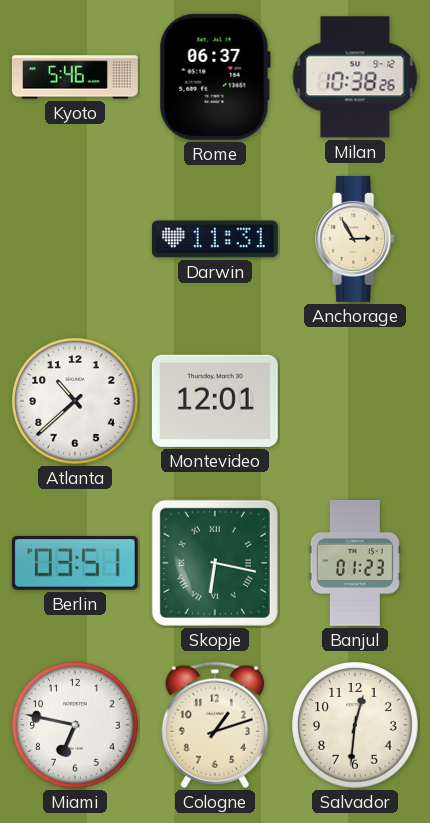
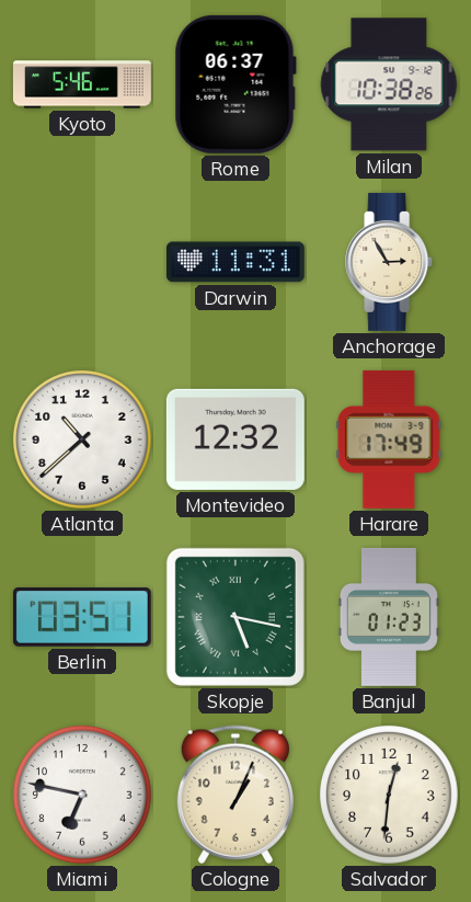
Montevideo: 12:01 -> 12:32
Harare: none -> 17:49
Skopje: 6:17 -> 5:17
Cologne: 1:12 -> 1:04
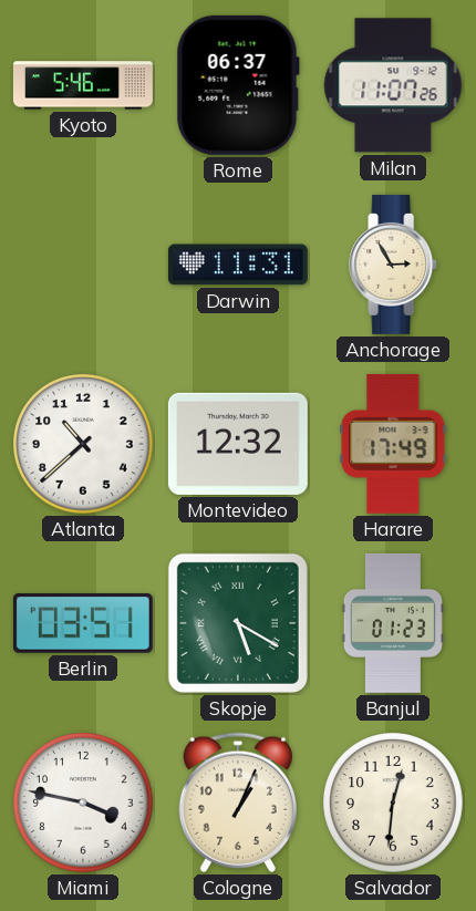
Milan: 10:38 -> 11:07
Skopje: 5:17 -> 5:20
Miami: 6:47 -> 3:47
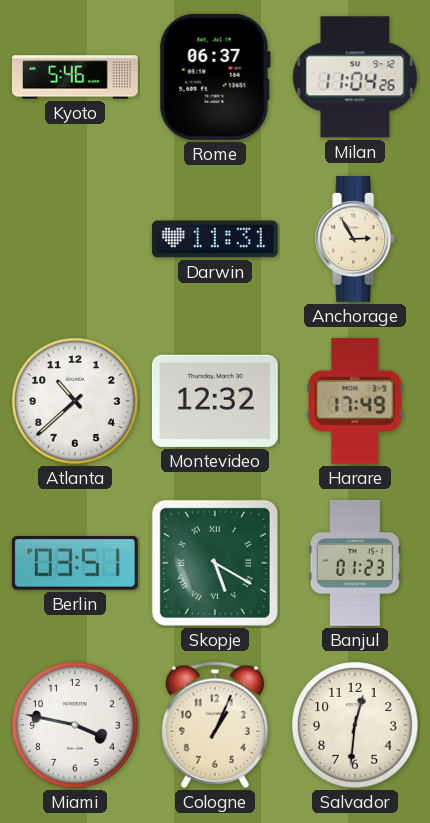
Milan: 11:07 -> 11:04
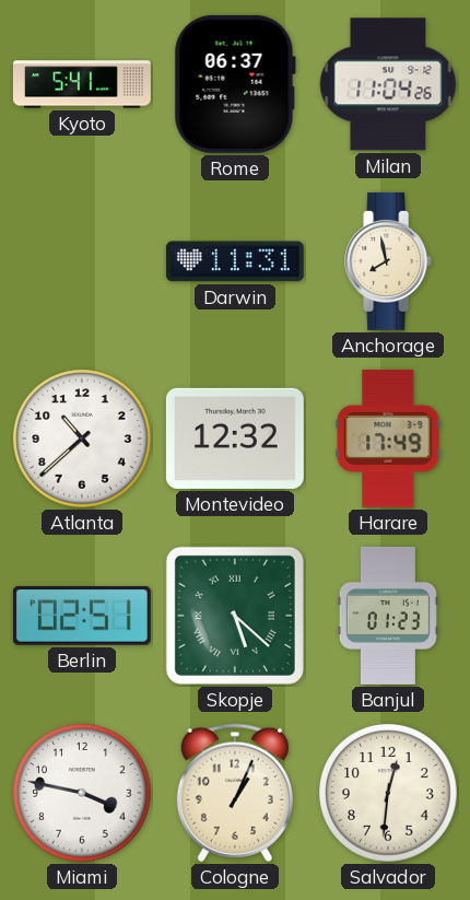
Kyoto: 5:46 -> 5:41
Anchorage: 2:55 -> 7:58
Berlin: 03:51 -> 02:51
Skopje: 5:20 -> 5:22
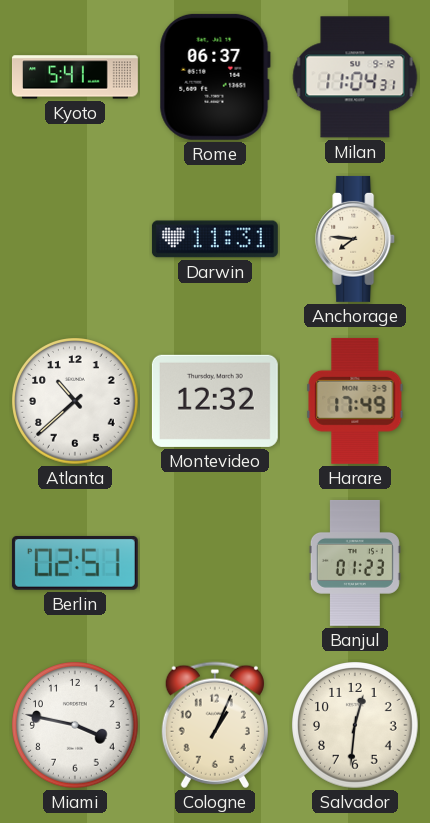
Milan: 11:04:26 -> 11:04:31
Anchorage: 7:58 -> 7:46
Skopje: 5:22 -> none
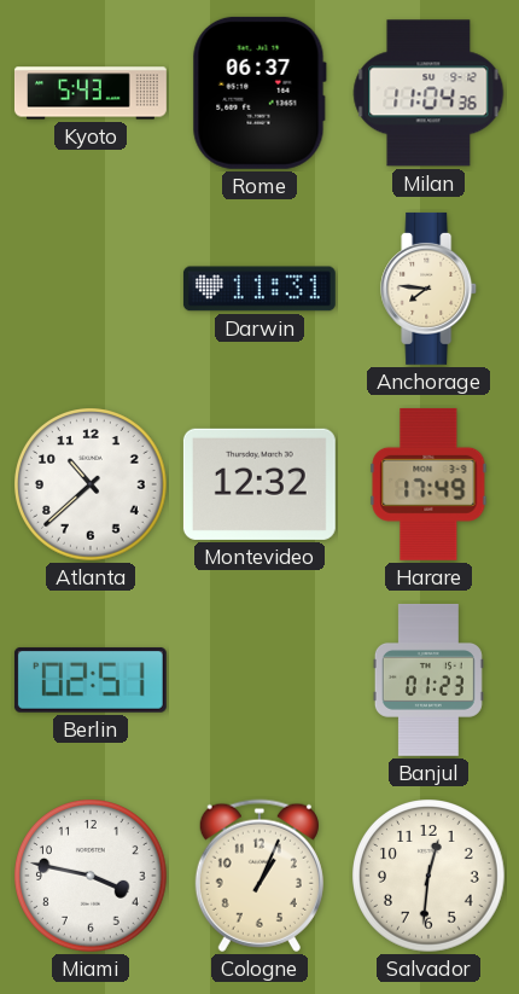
Kyoto: 5:41 -> 5:43
Milan: 11:04:31 -> 11:04:36
